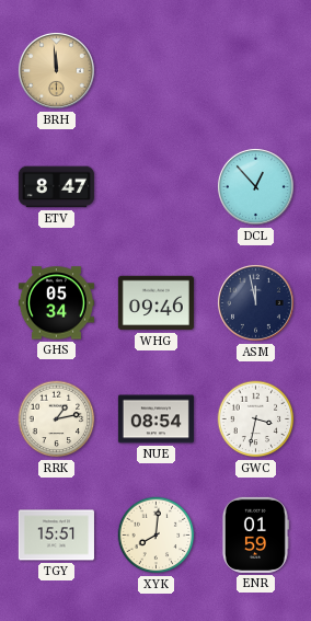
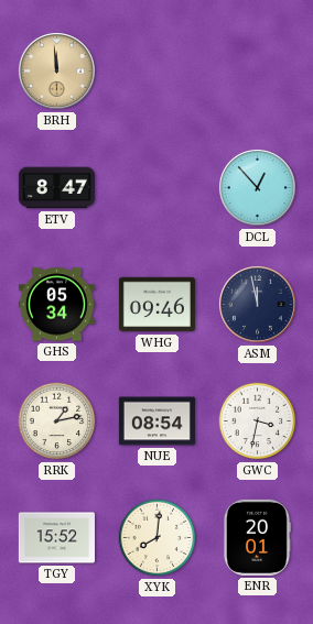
TGY: 15:51 -> 15:52
ENR: 01:59 -> 20:01
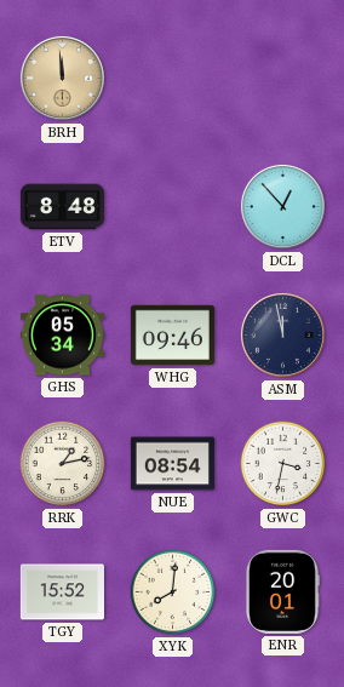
ETV: 8:47 -> 8:48
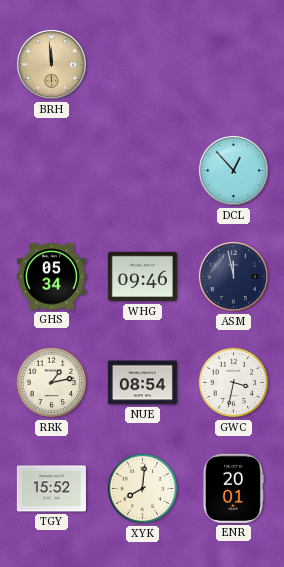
ETV: 8:48 -> none
